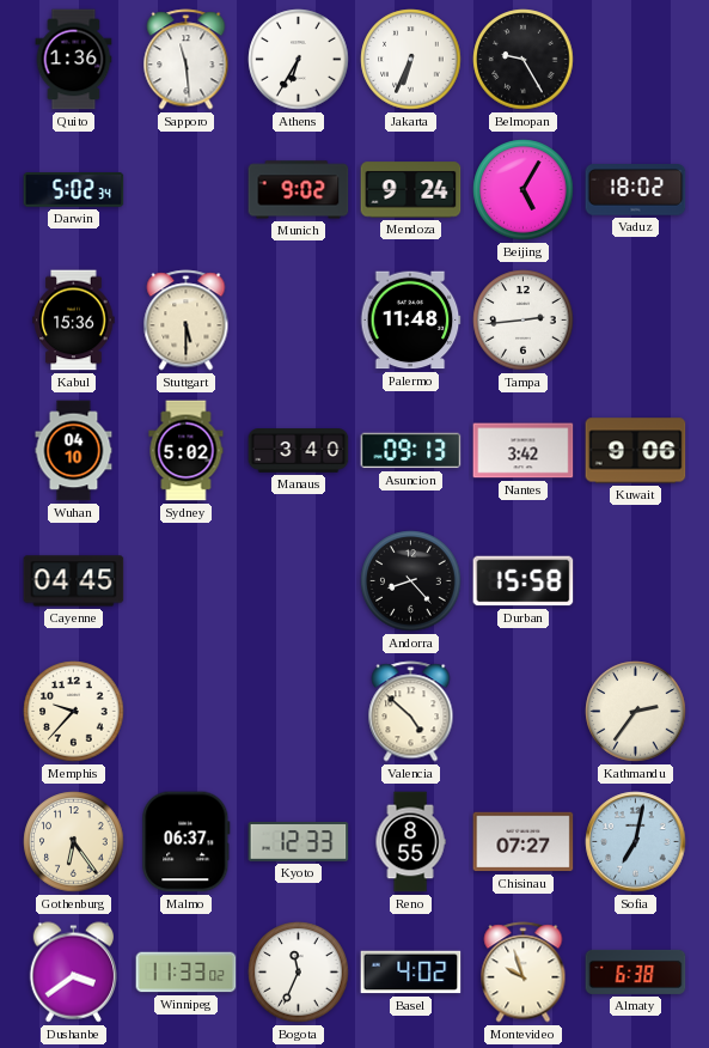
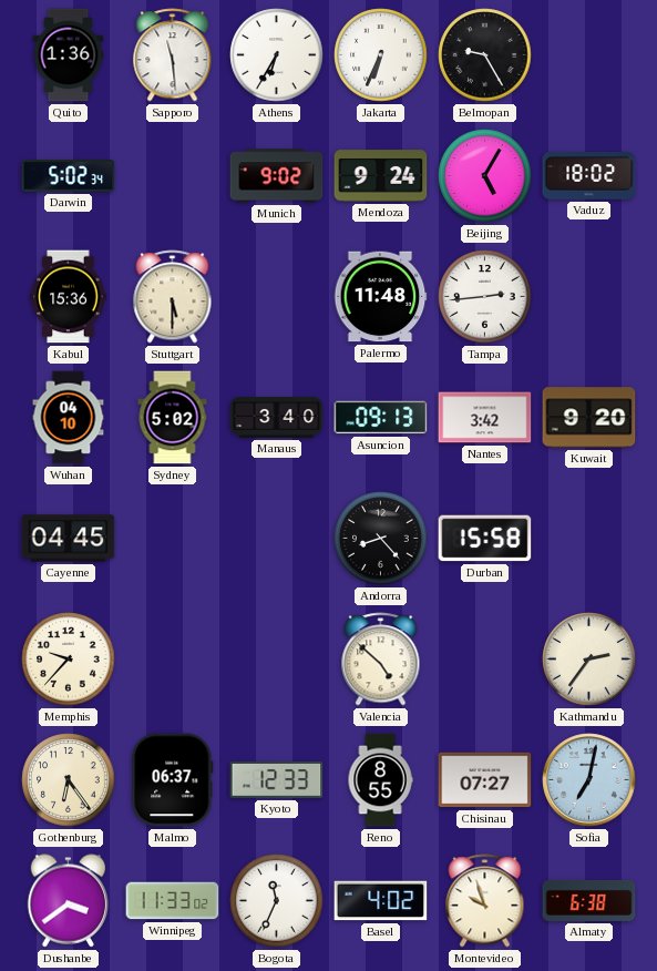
Kuwait: 9:06 -> 9:20
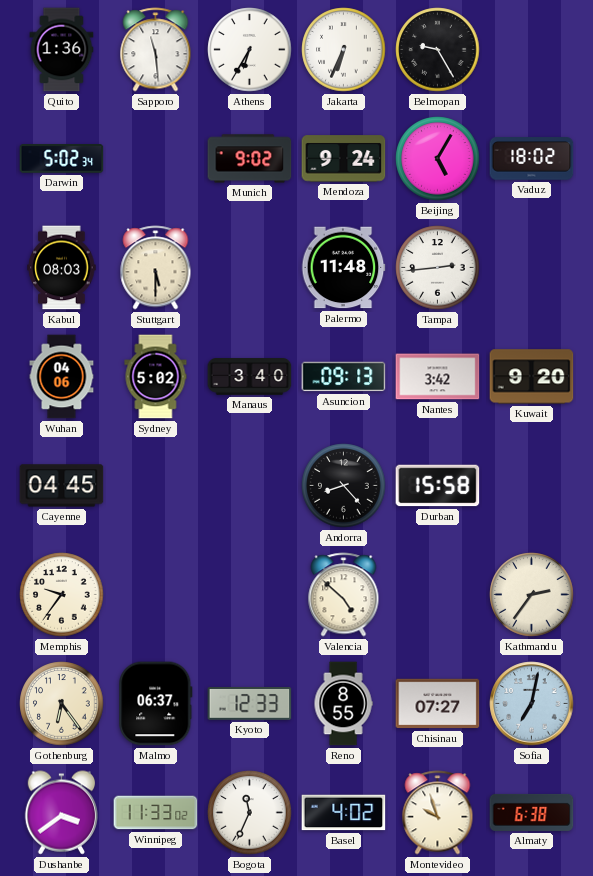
Kabul: 15:36 -> 08:03
Wuhan: 04:10 -> 04:06
Memphis: 9:37 -> 9:36
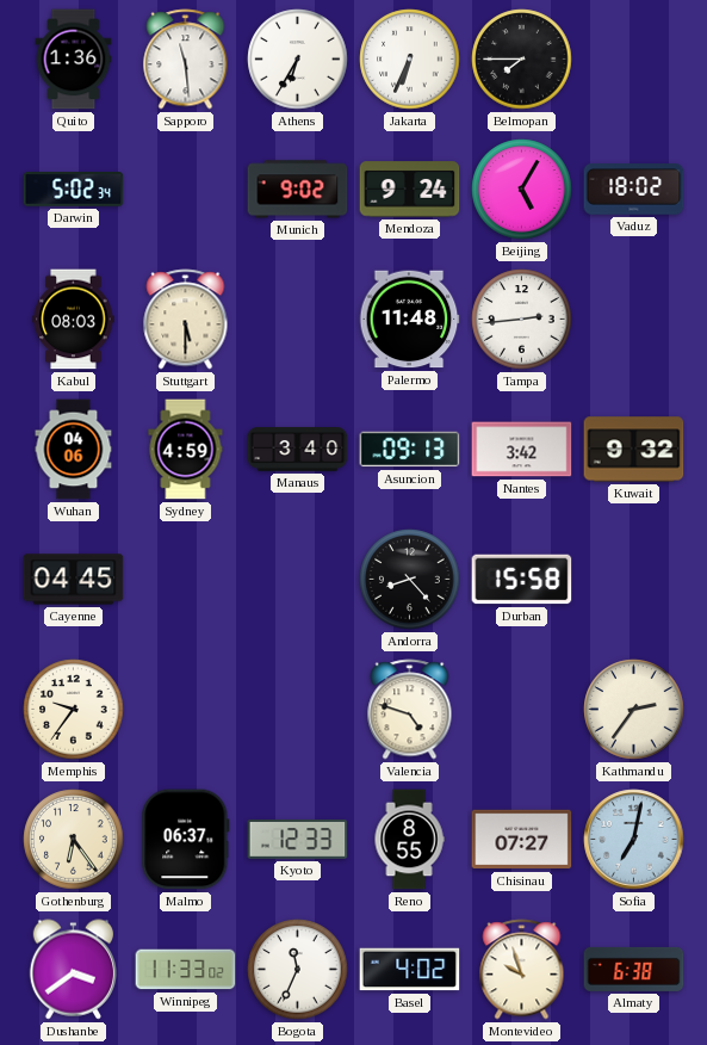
Belmopan: 9:25 -> 7:45
Sydney: 5:02 -> 4:59
Kuwait: 9:20 -> 9:32
Valencia: 4:52 -> 4:48
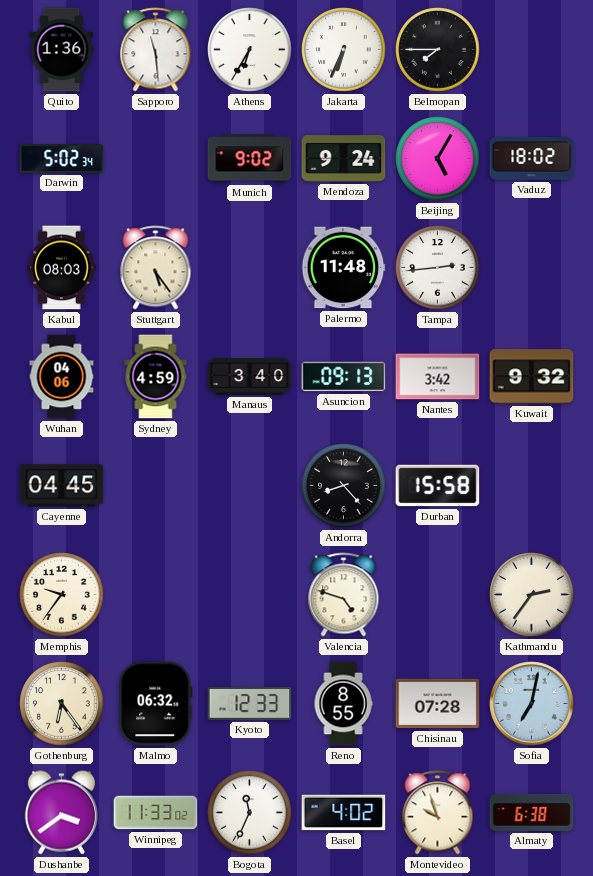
Stuttgart: 5:30 -> 5:24
Malmo: 06:37 -> 06:32
Chisinau: 07:27 -> 07:28
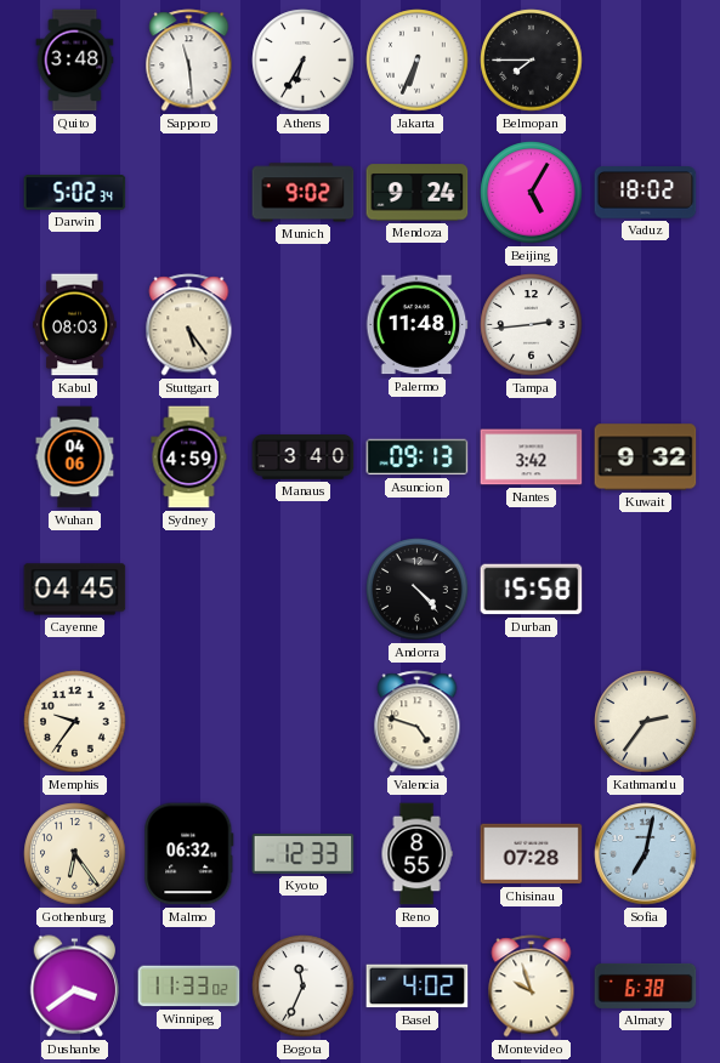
Quito: 1:36 -> 3:48
Andorra: 8:23 -> 4:23
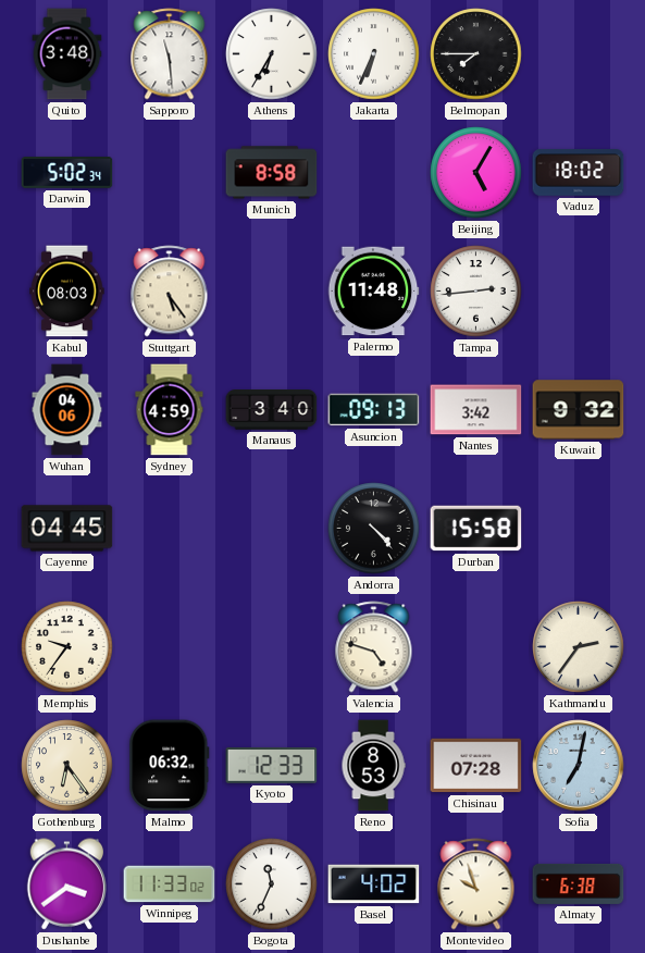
Munich: 9:02 -> 8:58
Mendoza: 9:24 -> none
Reno: 8:55 -> 8:53
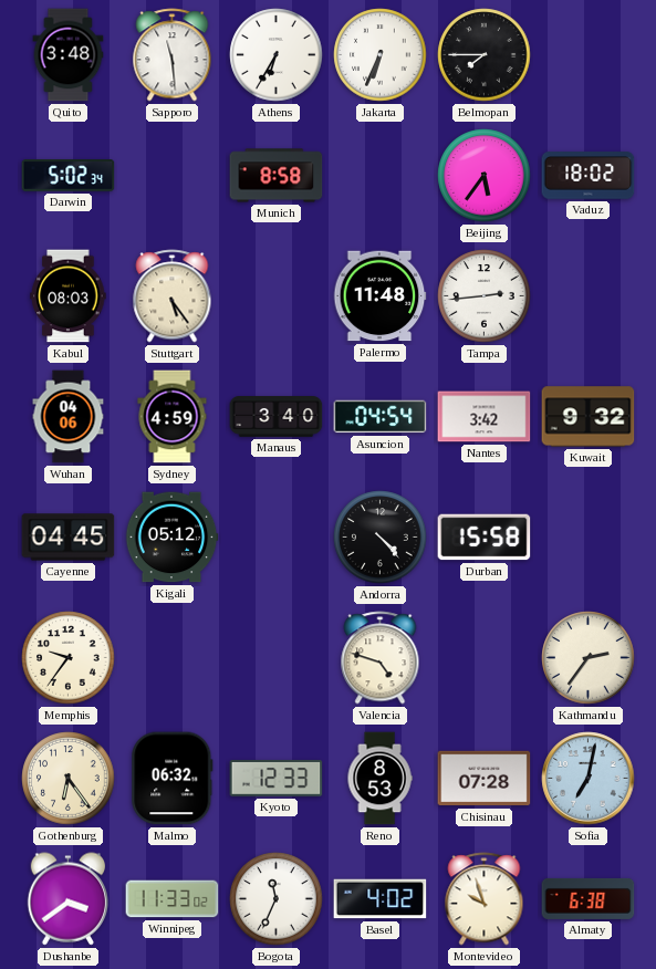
Beijing: 5:05 -> 5:36
Asuncion: 09:13 -> 04:54
Kigali: none -> 05:12
